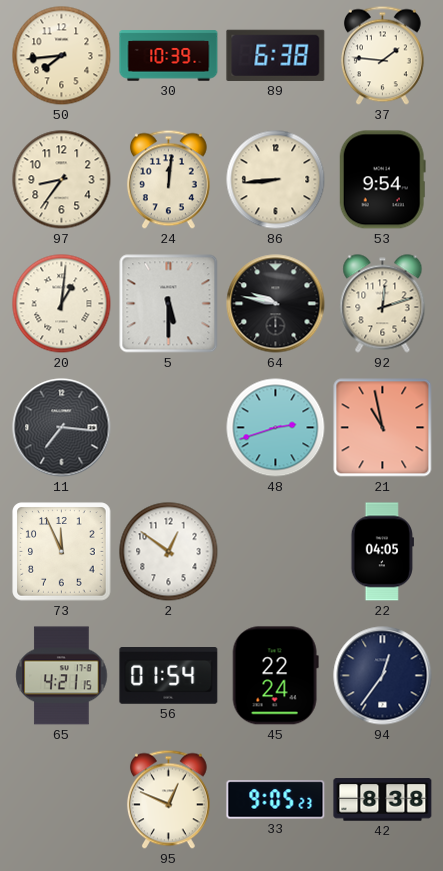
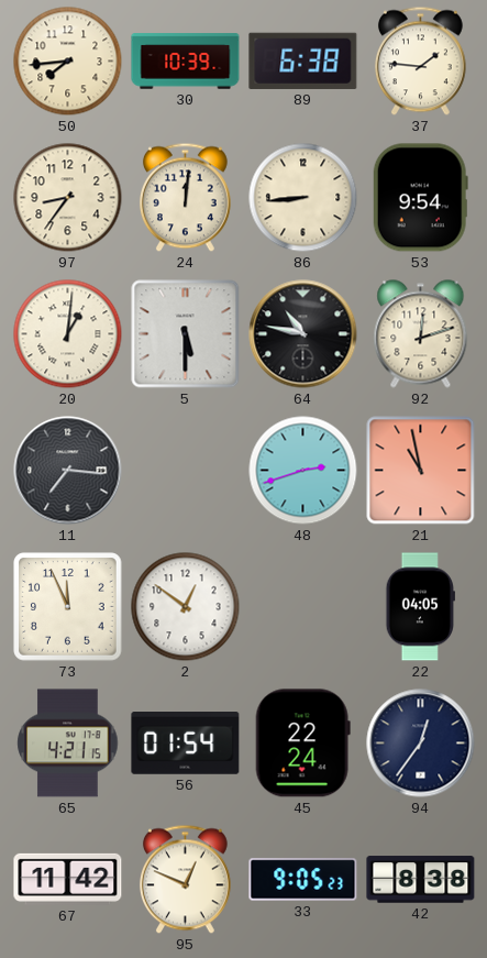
64: 9:47 -> 10:47
67: none -> 11:42
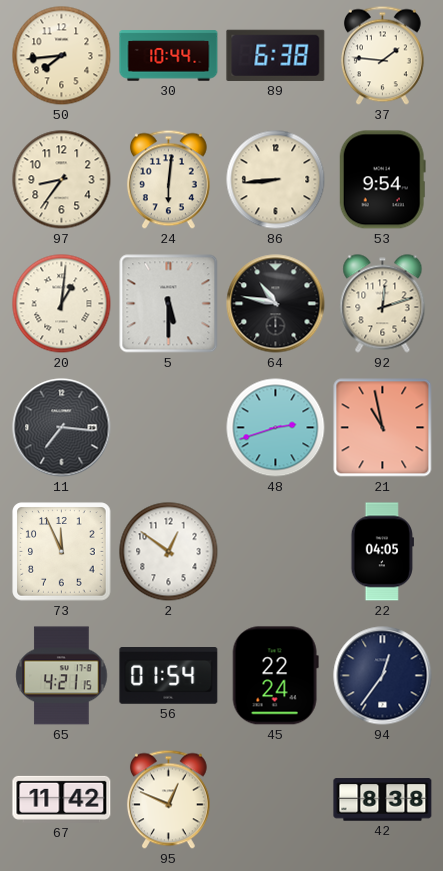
30: 10:39 -> 10:44
24: 12:01 -> 6:01
33: 9:05 -> none
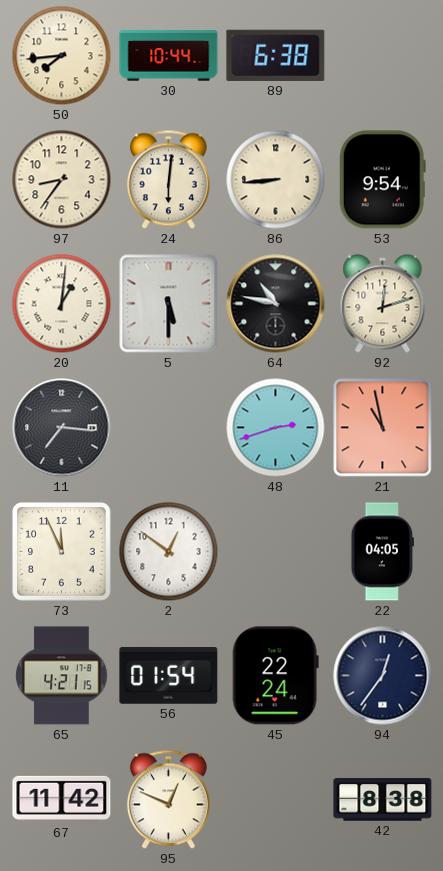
37: 1:46 -> none
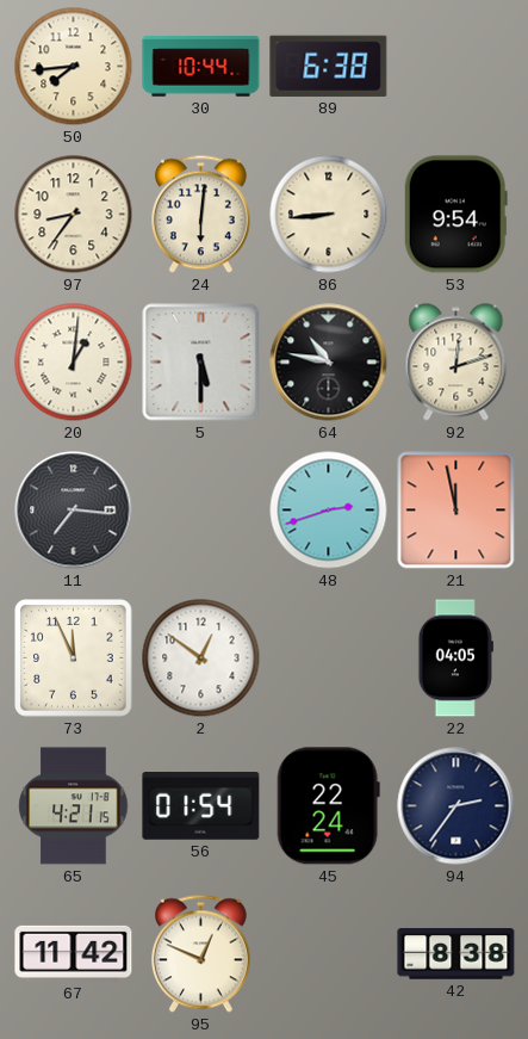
21: 10:58 -> 11:58
94: 12:36 -> 2:36
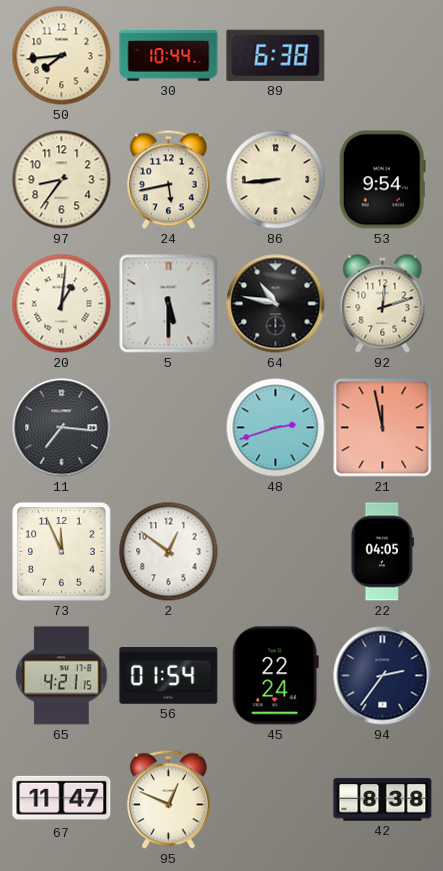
24: 6:01 -> 5:43
67: 11:42 -> 11:47
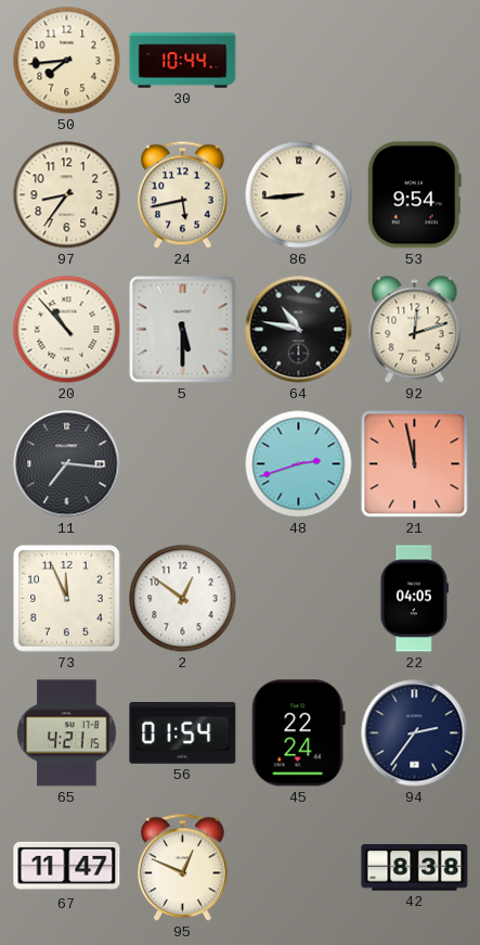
89: 6:38 -> none
20: 1:01 -> 10:53
